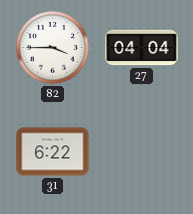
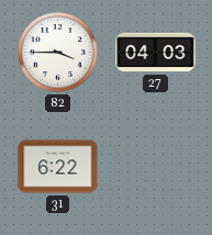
27: 04:04 -> 04:03
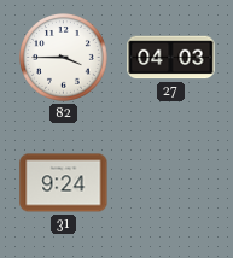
31: 6:22 -> 9:24
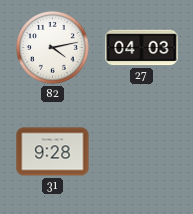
82: 3:45 -> 4:13
31: 9:24 -> 9:28
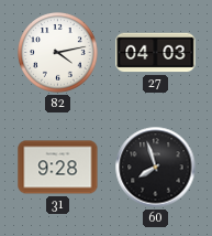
60: none -> 7:57
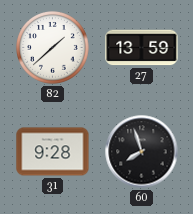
82: 4:13 -> 1:38
27: 04:03 -> 13:59
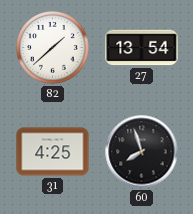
27: 13:59 -> 13:54
31: 9:28 -> 4:25
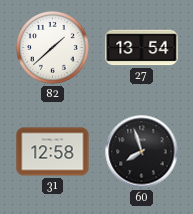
31: 4:25 -> 12:58
